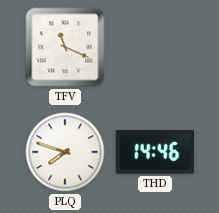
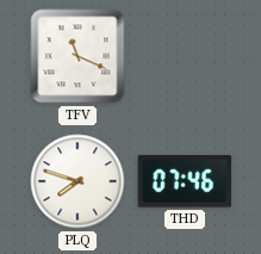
THD: 14:46 -> 07:46
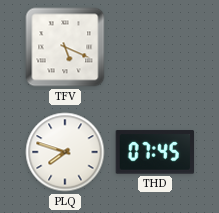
TFV: 11:19 -> 5:19
THD: 07:46 -> 07:45
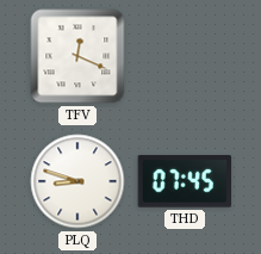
TFV: 5:19 -> 12:19
PLQ: 7:48 -> 8:48
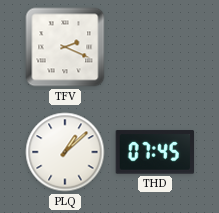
TFV: 12:19 -> 2:19
PLQ: 8:48 -> 1:08
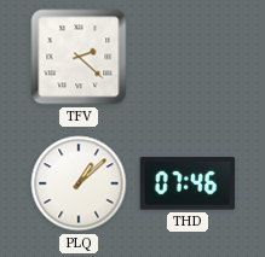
TFV: 2:19 -> 2:22
THD: 07:45 -> 07:46
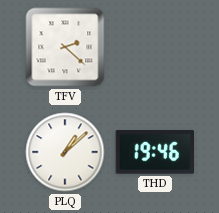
THD: 07:46 -> 19:46
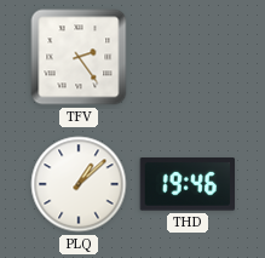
TFV: 2:22 -> 2:24
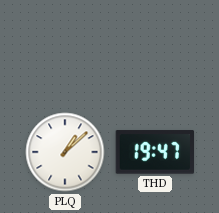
TFV: 2:24 -> none
THD: 19:46 -> 19:47
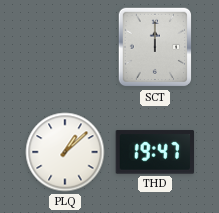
SCT: none -> 12:00
